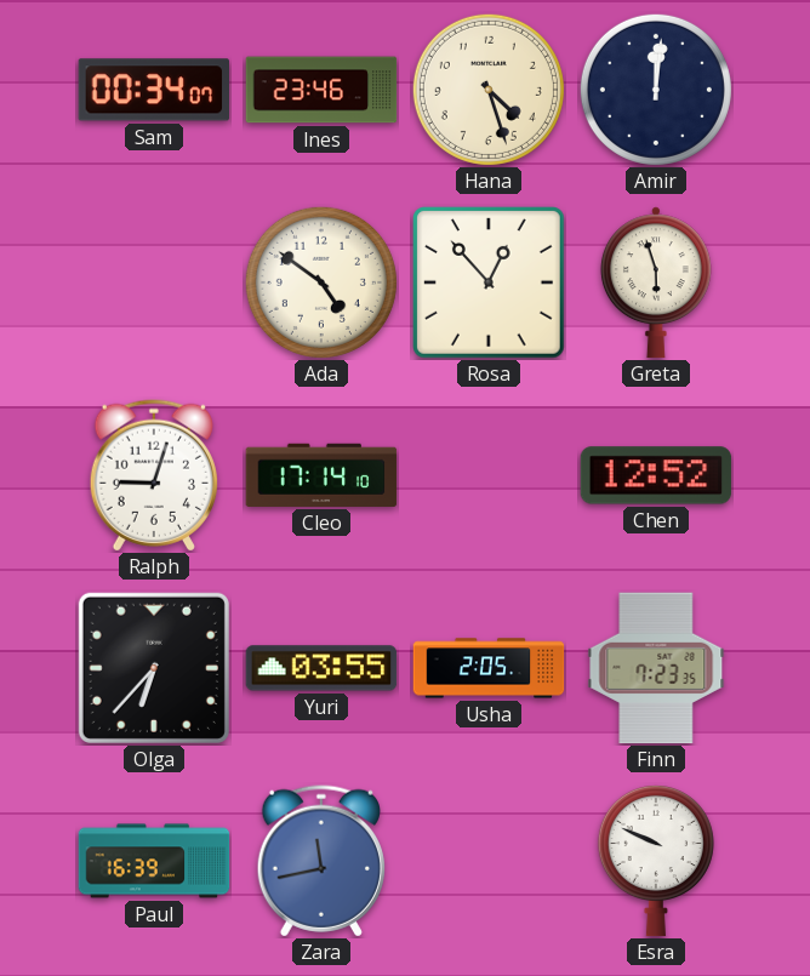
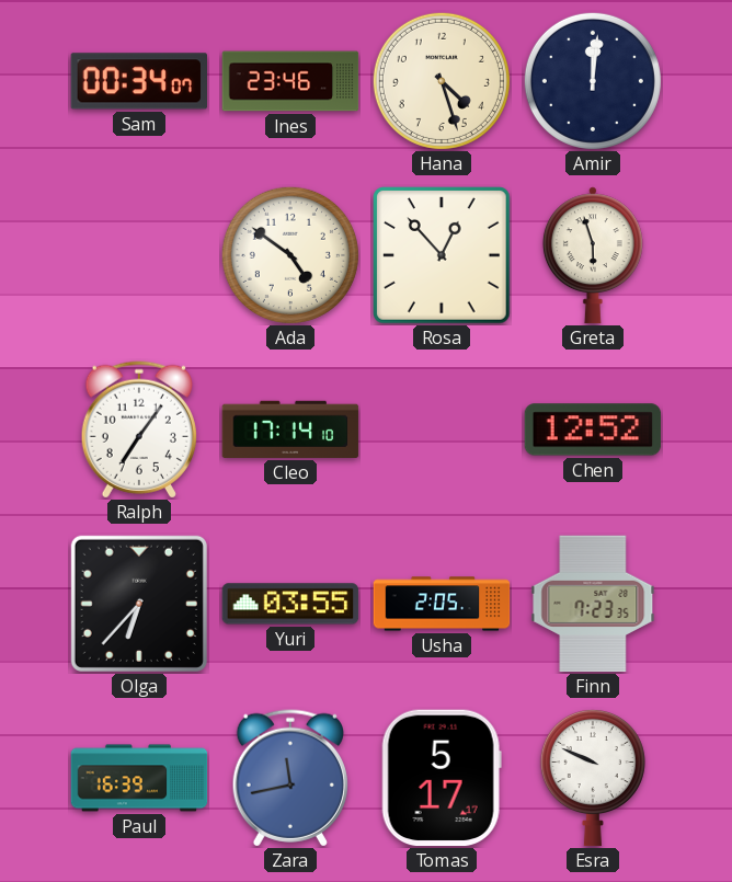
Ralph: 9:03 -> 7:06
Tomas: none -> 5:17
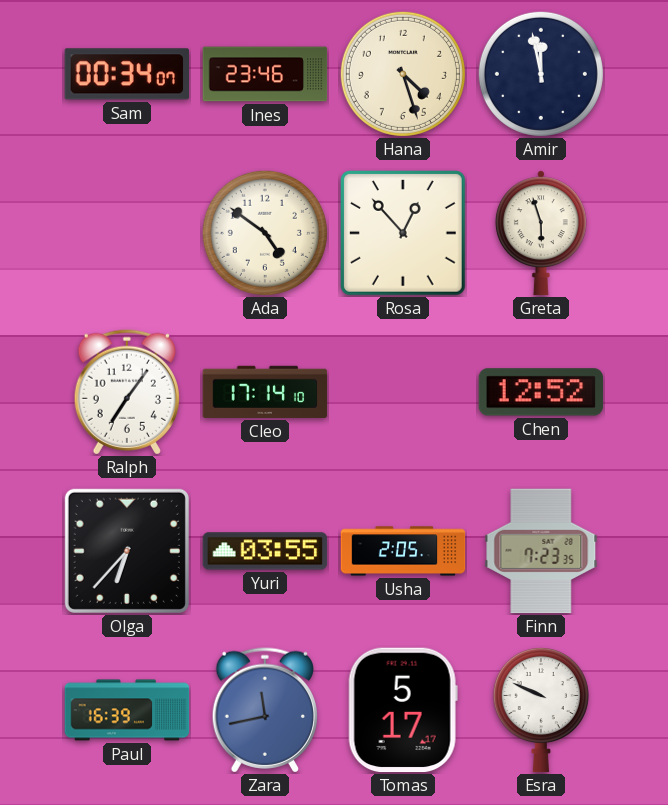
Amir: 12:01 -> 11:58
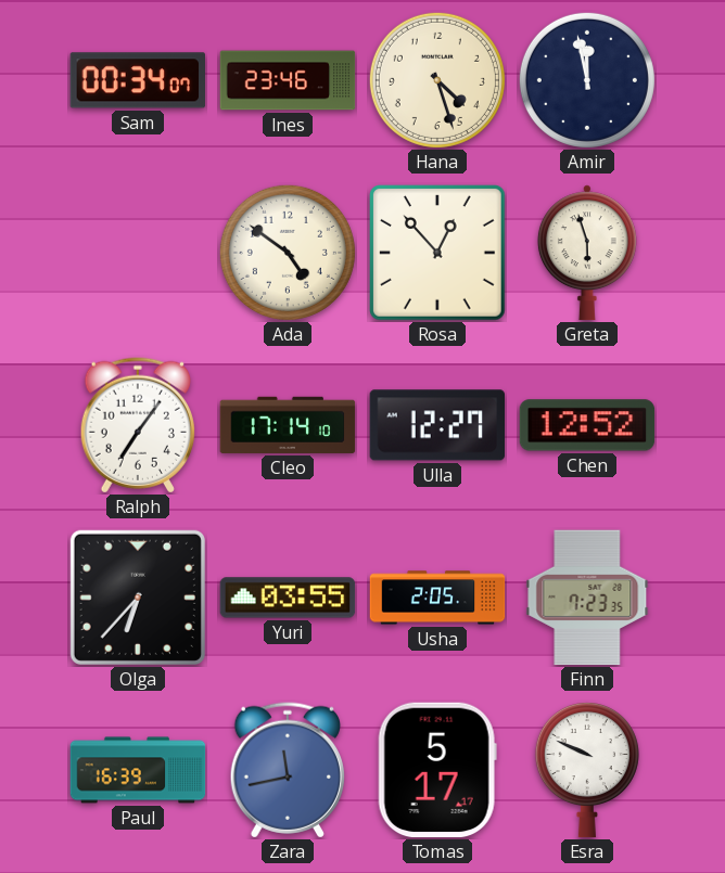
Ulla: none -> 12:27
